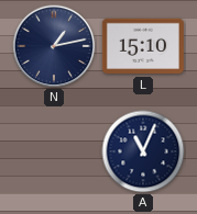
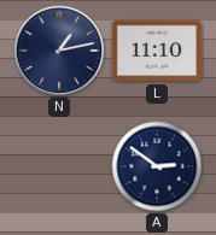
L: 15:10 -> 11:10
A: 11:04 -> 2:51
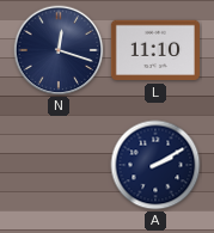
N: 1:13 -> 12:18
A: 2:51 -> 2:10
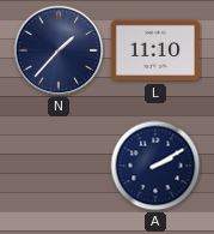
N: 12:18 -> 1:37
